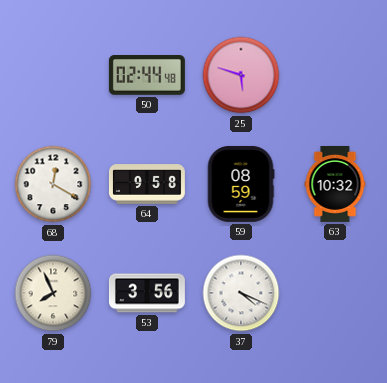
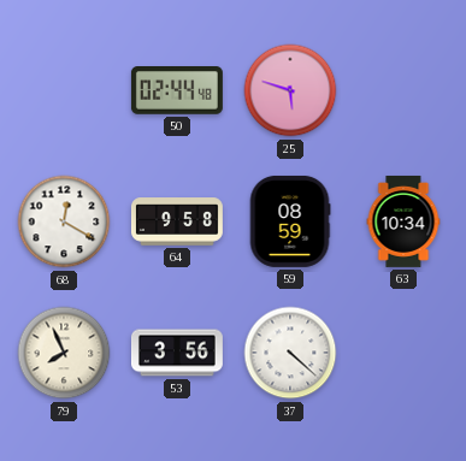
63: 10:32 -> 10:34
37: 4:19 -> 4:22
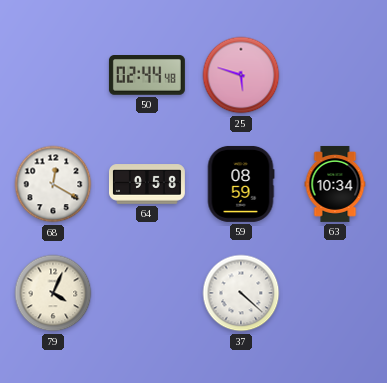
79: 7:56 -> 4:04
53: 3:56 -> none
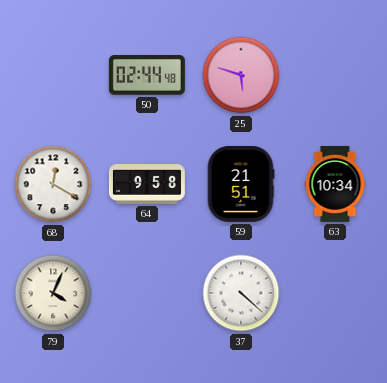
59: 08:59 -> 21:51
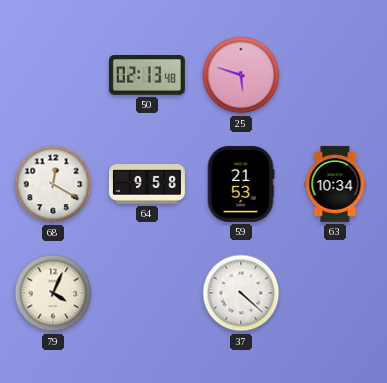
50: 02:44 -> 02:13
59: 21:51 -> 21:53
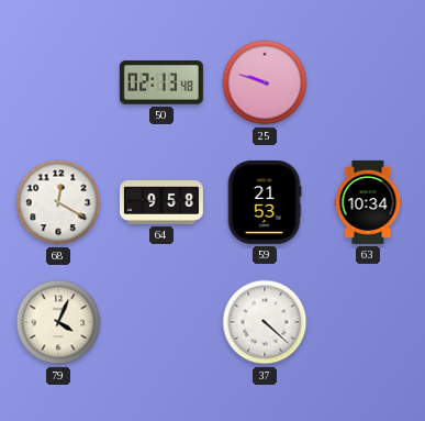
25: 5:48 -> 9:48
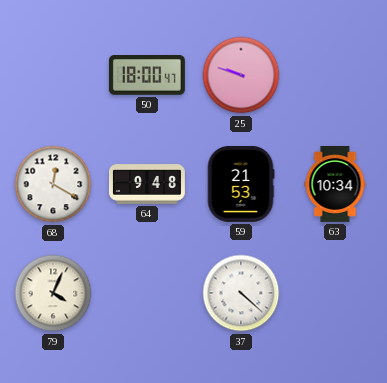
50: 02:13 -> 18:00
64: 9:58 -> 9:48
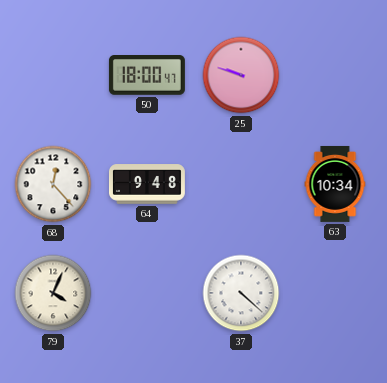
68: 12:20 -> 12:23
59: 21:53 -> none
